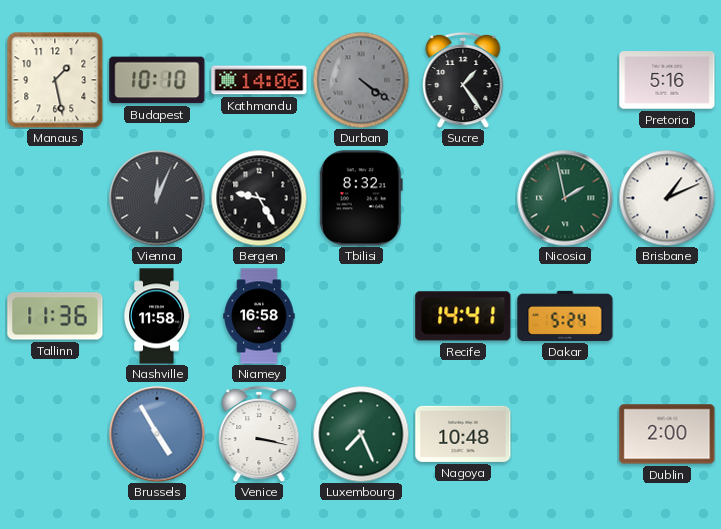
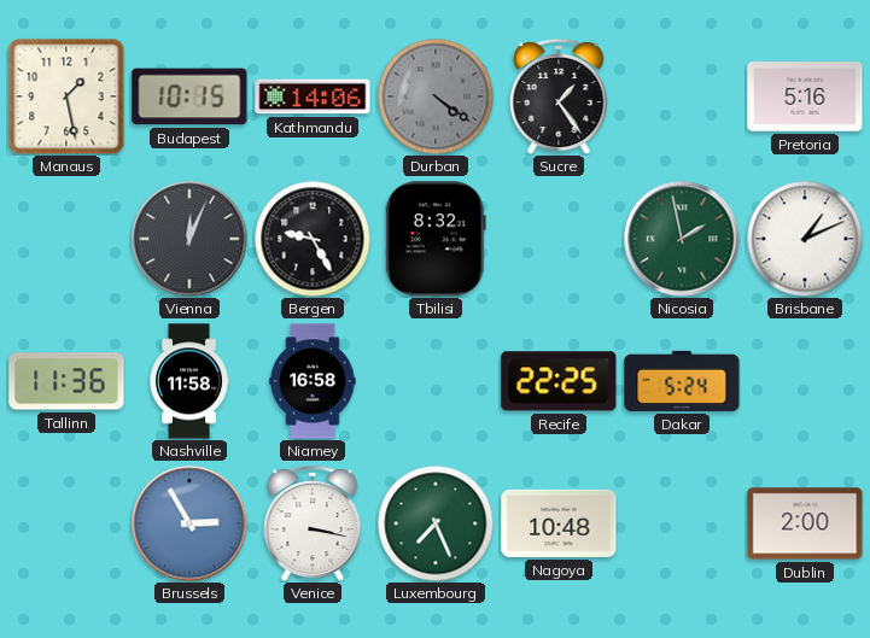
Budapest: 10:10 -> 10:15
Recife: 14:41 -> 22:25
Brussels: 4:55 -> 2:55
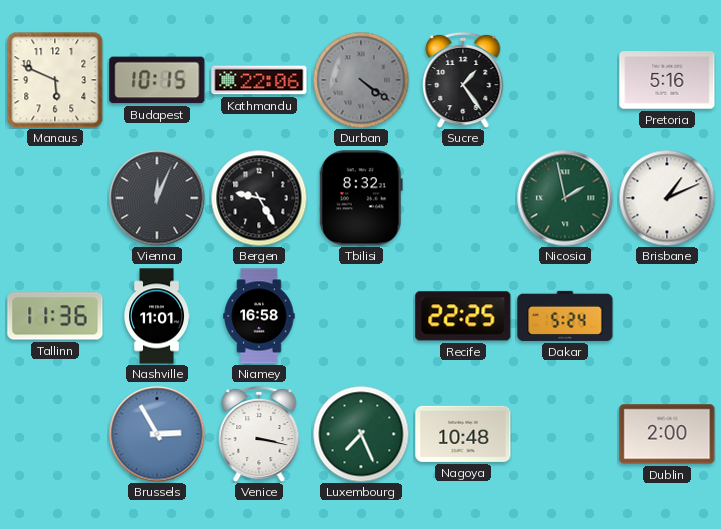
Manaus: 1:28 -> 5:49
Kathmandu: 14:06 -> 22:06
Nashville: 11:58 -> 11:01
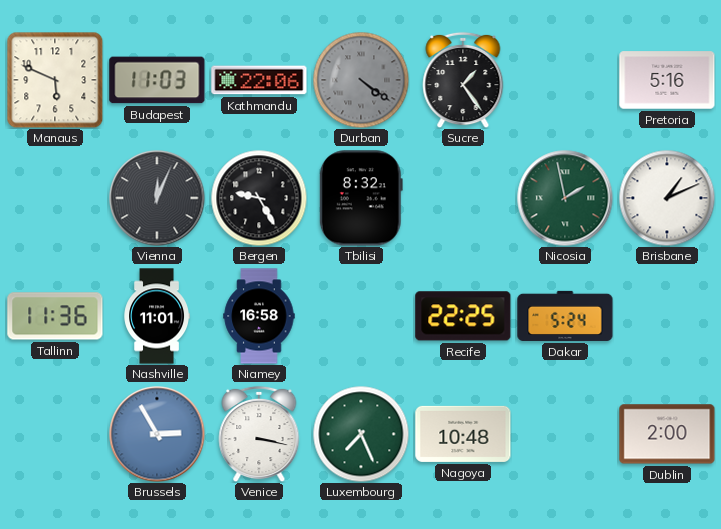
Budapest: 10:15 -> 11:03
